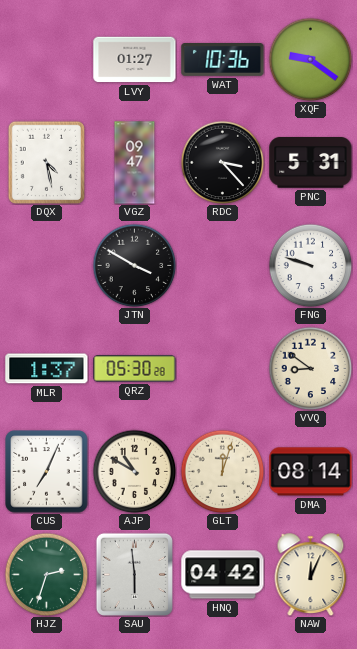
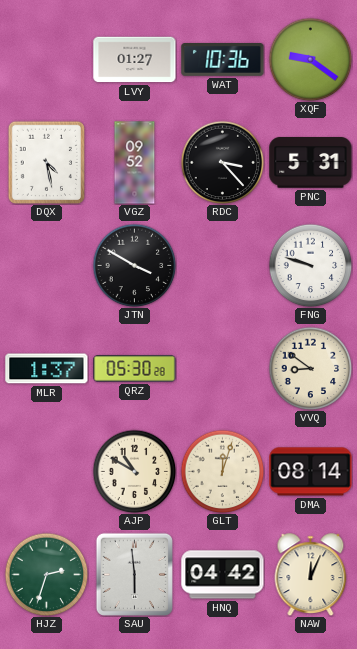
VGZ: 09:47 -> 09:52
CUS: 7:04 -> none
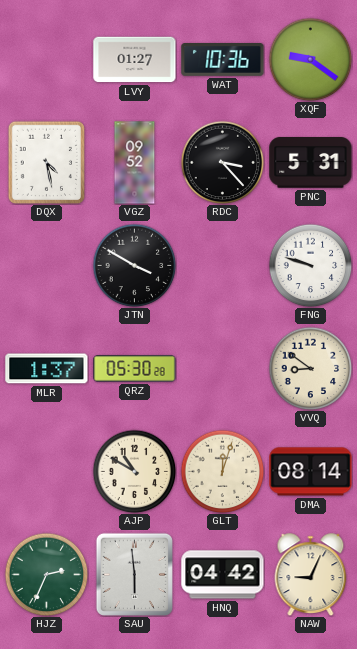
HJZ: 2:33 -> 2:34
NAW: 12:04 -> 9:04
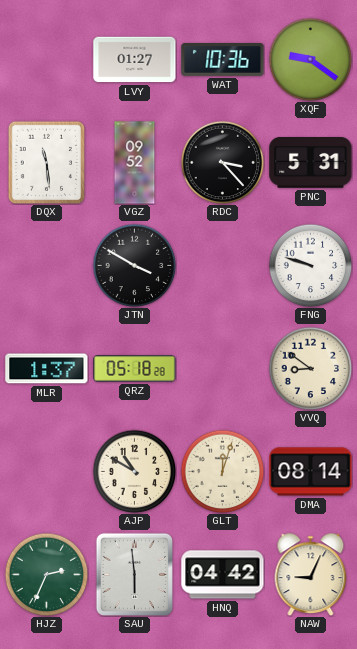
DQX: 4:28 -> 11:29
QRZ: 05:30 -> 05:18
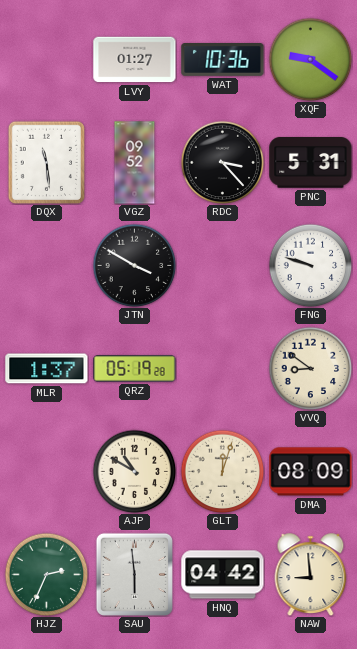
QRZ: 05:18 -> 05:19
DMA: 08:14 -> 08:09
NAW: 9:04 -> 8:59
